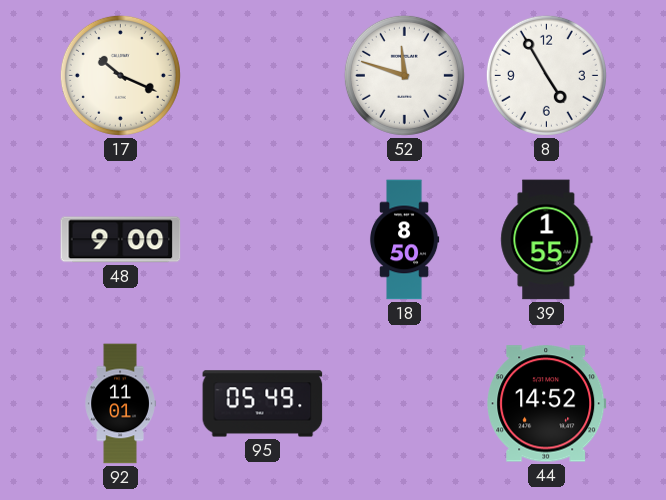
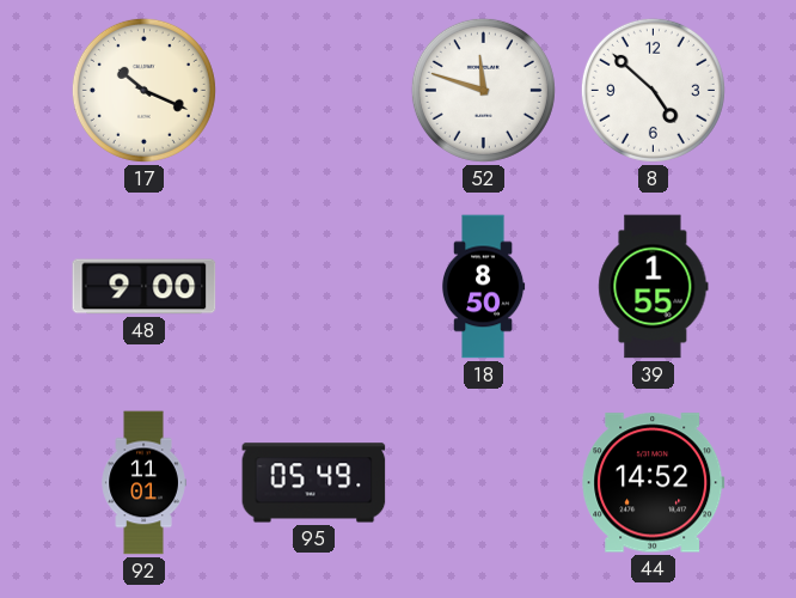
8: 4:55 -> 4:52
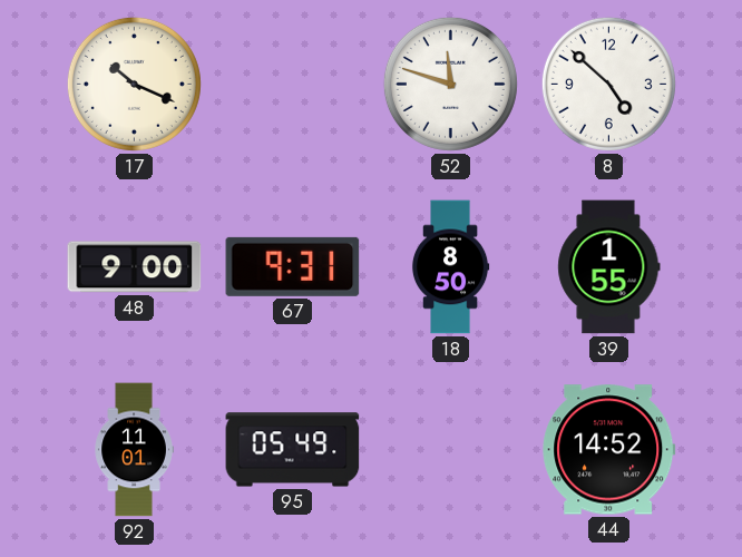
67: none -> 9:31
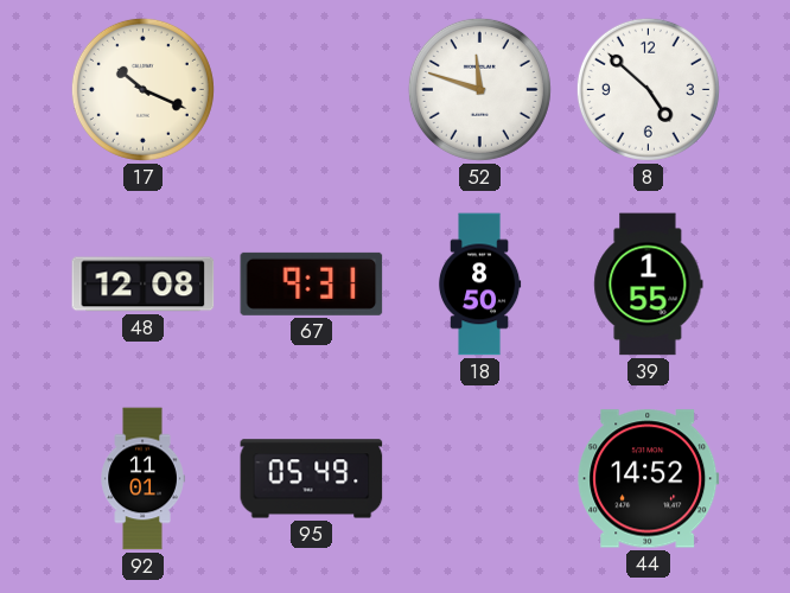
48: 9:00 -> 12:08
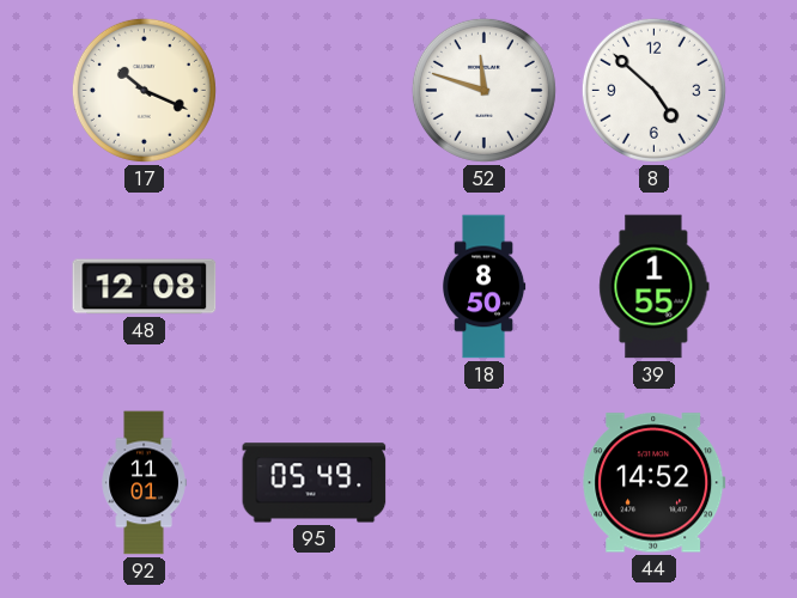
67: 9:31 -> none
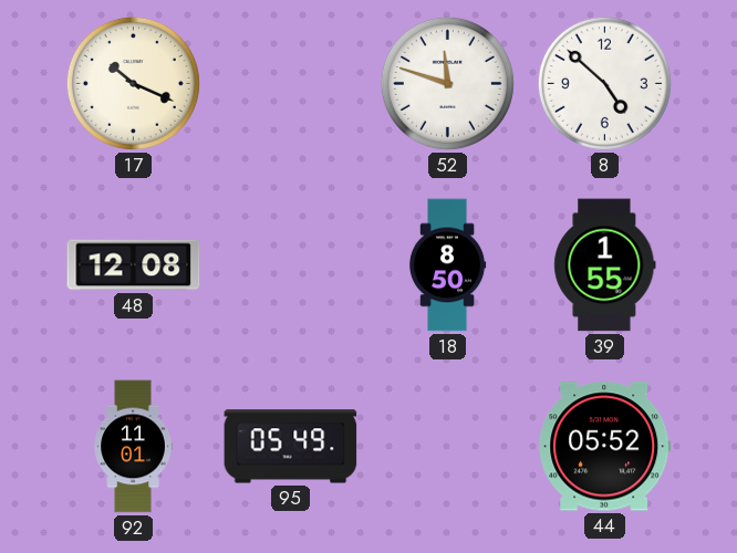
44: 14:52 -> 05:52
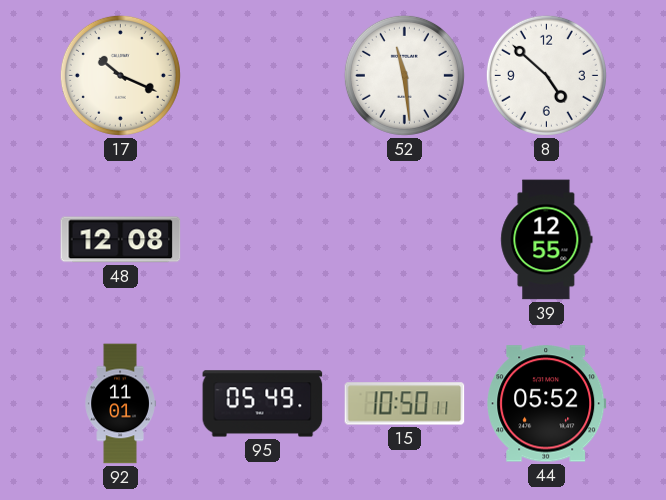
52: 11:48 -> 11:29
18: 8:50 -> none
39: 1:55 -> 12:55
15: none -> 10:50
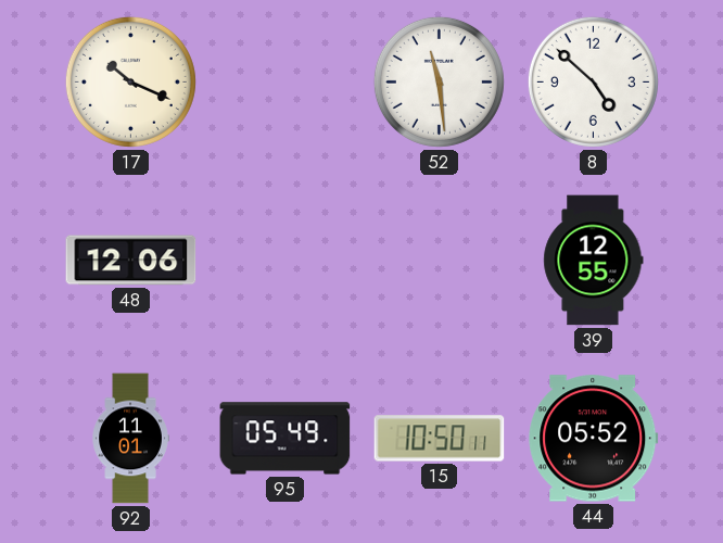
48: 12:08 -> 12:06
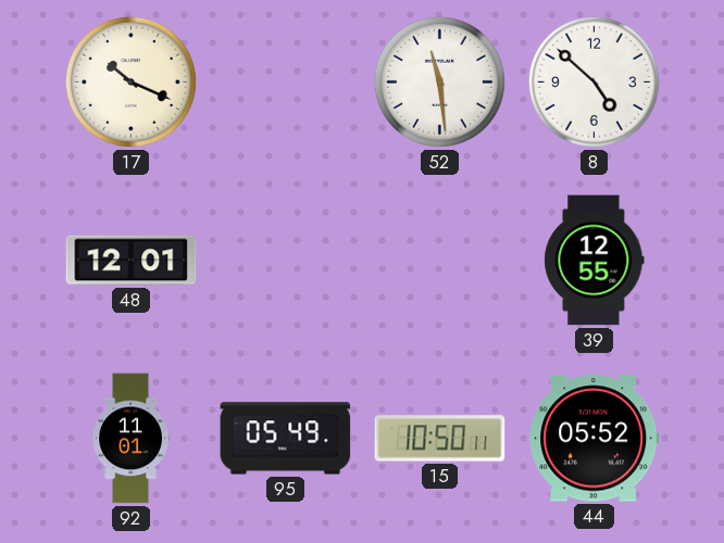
48: 12:06 -> 12:01
